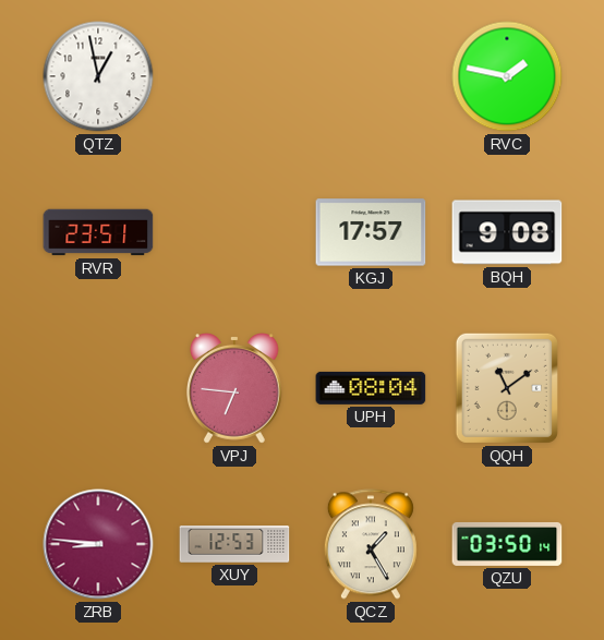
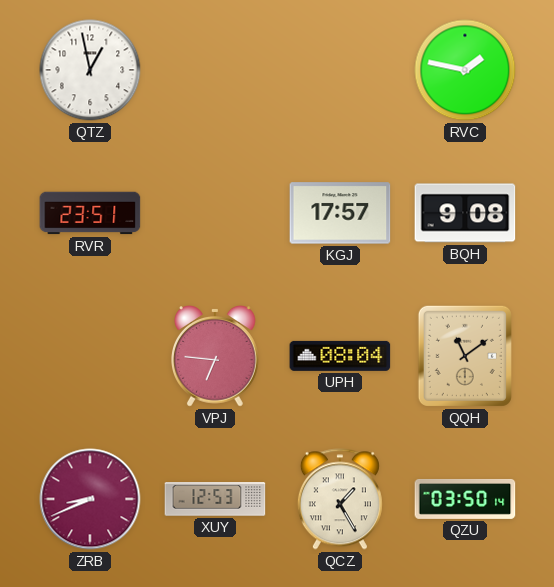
ZRB: 8:46 -> 8:41
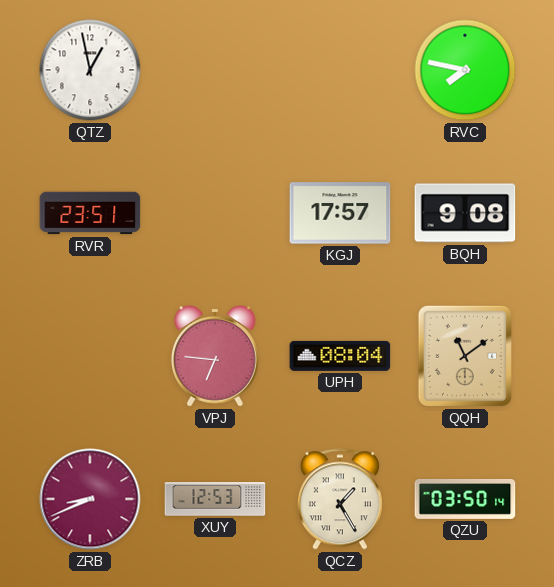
RVC: 1:47 -> 7:47
